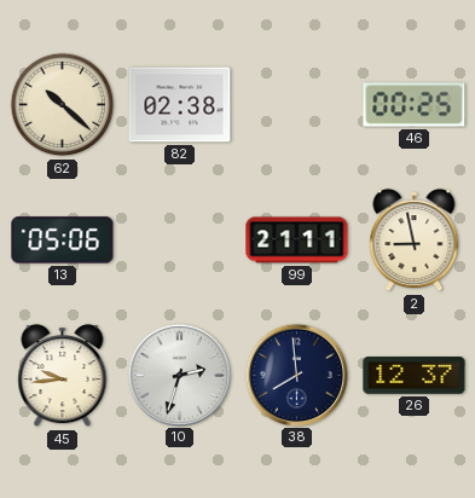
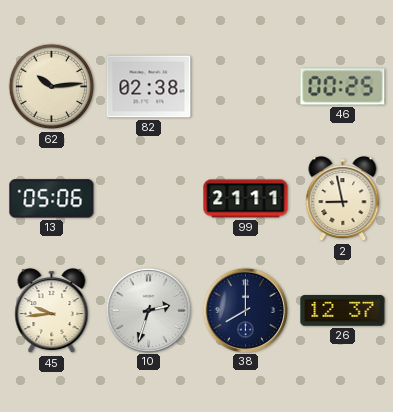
62: 10:22 -> 10:14
38: 7:59 -> 8:00
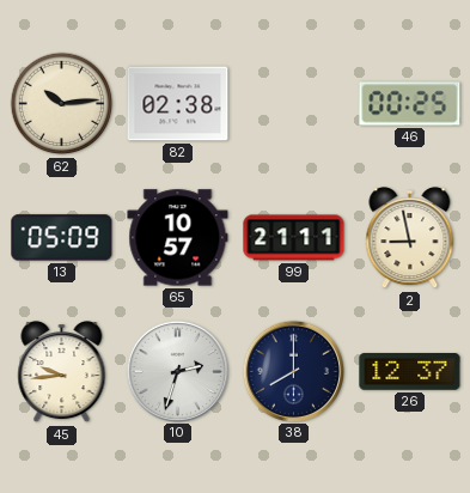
13: 05:06 -> 05:09
65: none -> 10:57
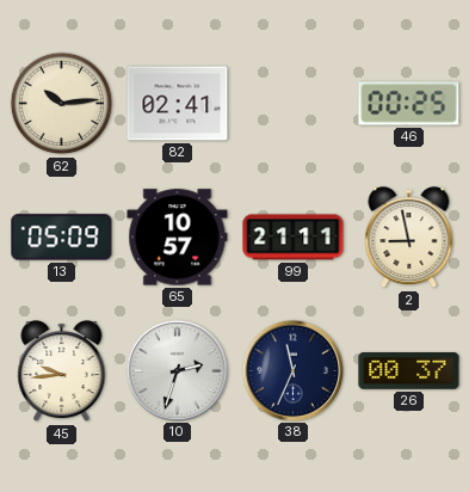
82: 02:38 -> 02:41
38: 8:00 -> 11:34
26: 12:37 -> 00:37
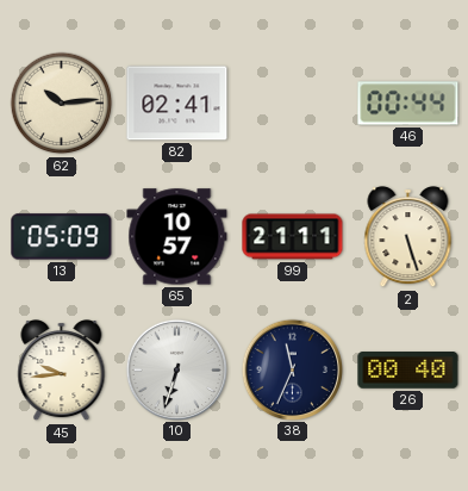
46: 00:25 -> 00:44
2: 8:58 -> 5:27
10: 2:33 -> 6:33
26: 00:37 -> 00:40
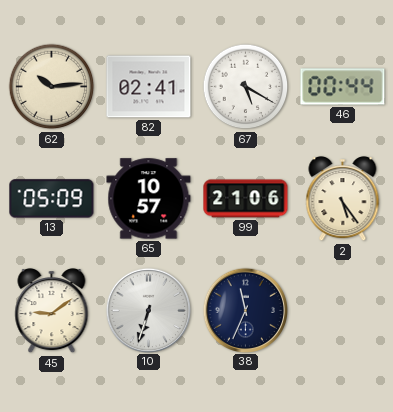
67: none -> 5:20
99: 21:11 -> 21:06
2: 5:27 -> 5:24
45: 9:44 -> 9:09
26: 00:40 -> none
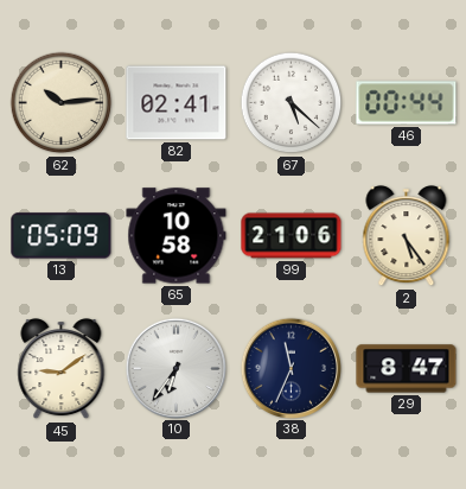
67: 5:20 -> 5:22
65: 10:57 -> 10:58
10: 6:33 -> 6:36
29: none -> 8:47
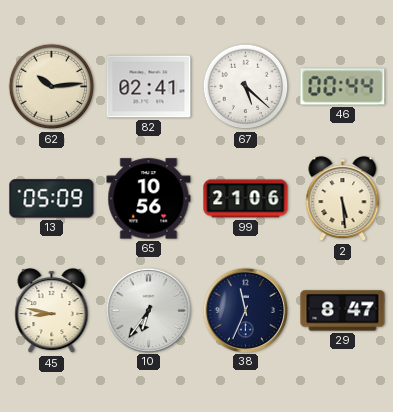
65: 10:58 -> 10:56
2: 5:24 -> 5:29
45: 9:09 -> 8:47
